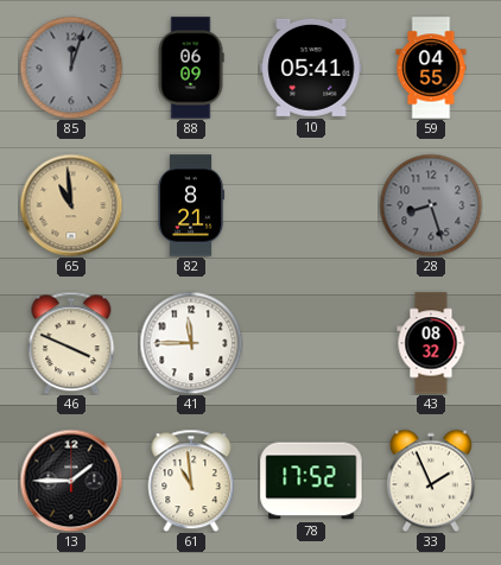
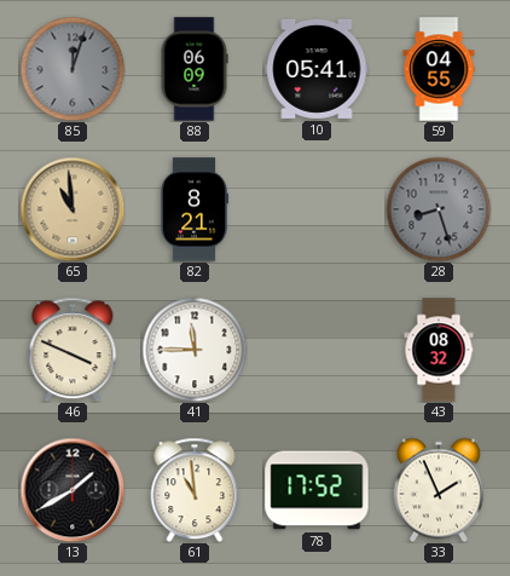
13: 1:45 -> 1:40
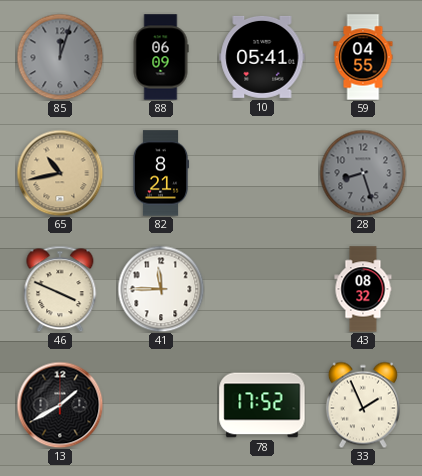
65: 10:59 -> 10:43
61: 10:59 -> none
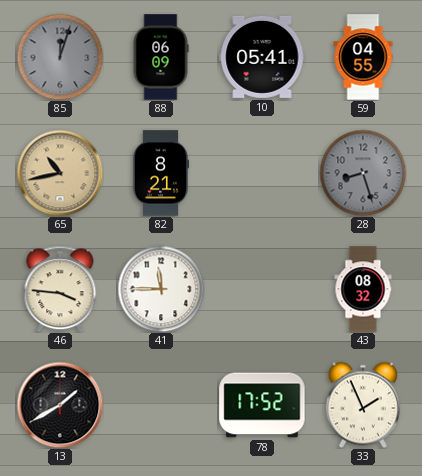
46: 3:49 -> 3:46
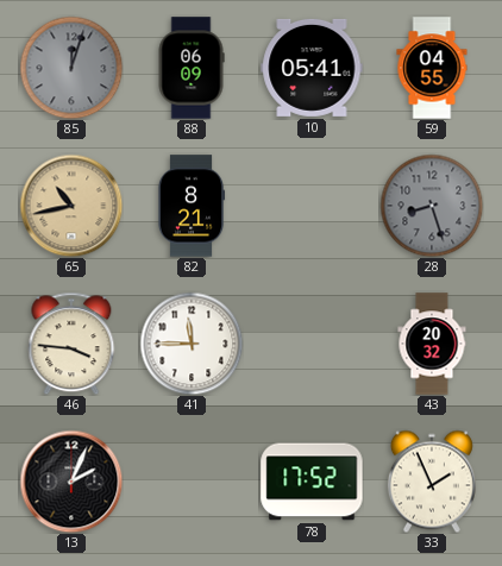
43: 08:32 -> 20:32
13: 1:40 -> 2:04
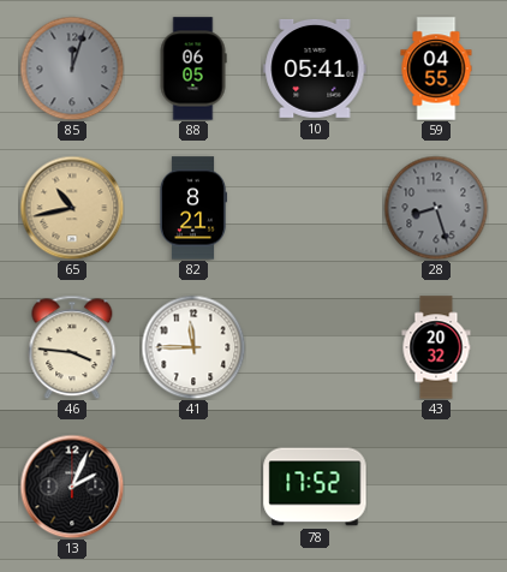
88: 06:09 -> 06:05
33: 1:56 -> none
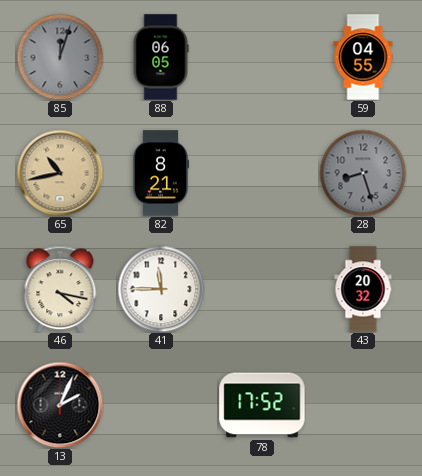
10: 05:41 -> none
46: 3:46 -> 4:17
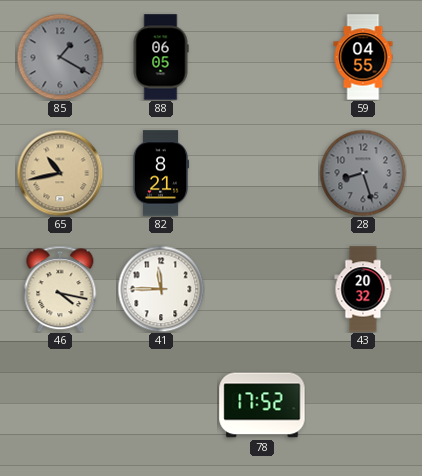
85: 12:03 -> 1:20
13: 2:04 -> none
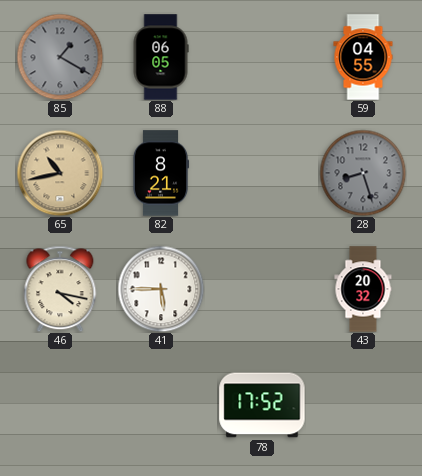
41: 11:45 -> 5:45
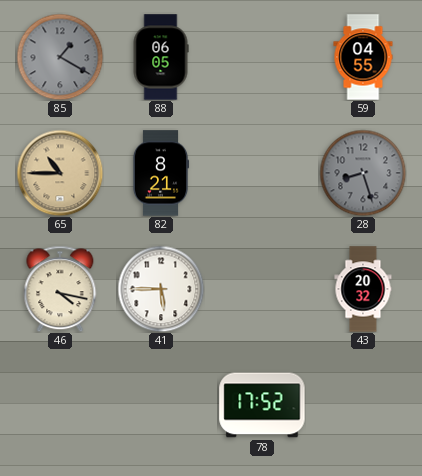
65: 10:43 -> 10:45
